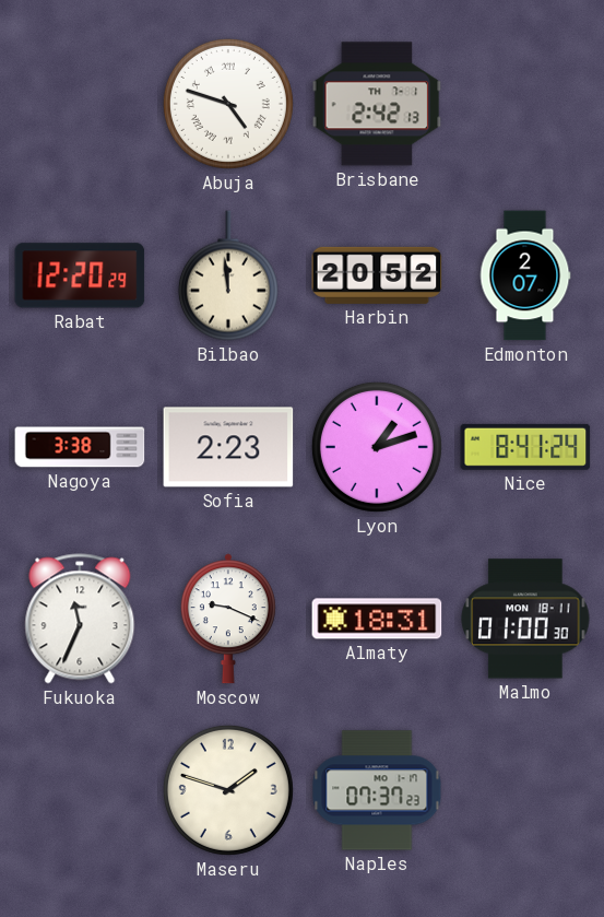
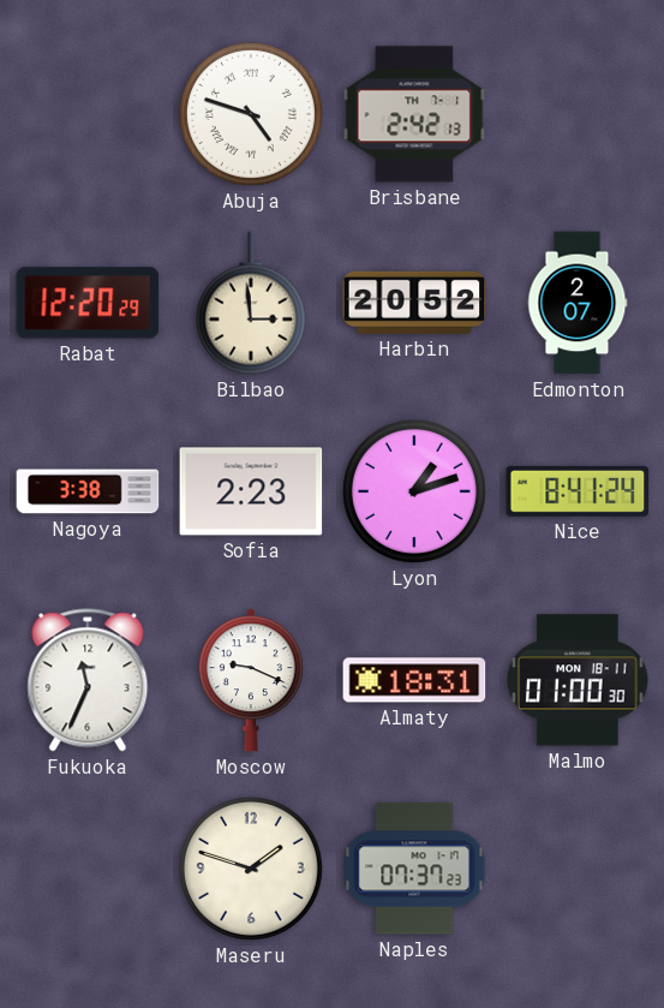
Bilbao: 11:59 -> 2:59
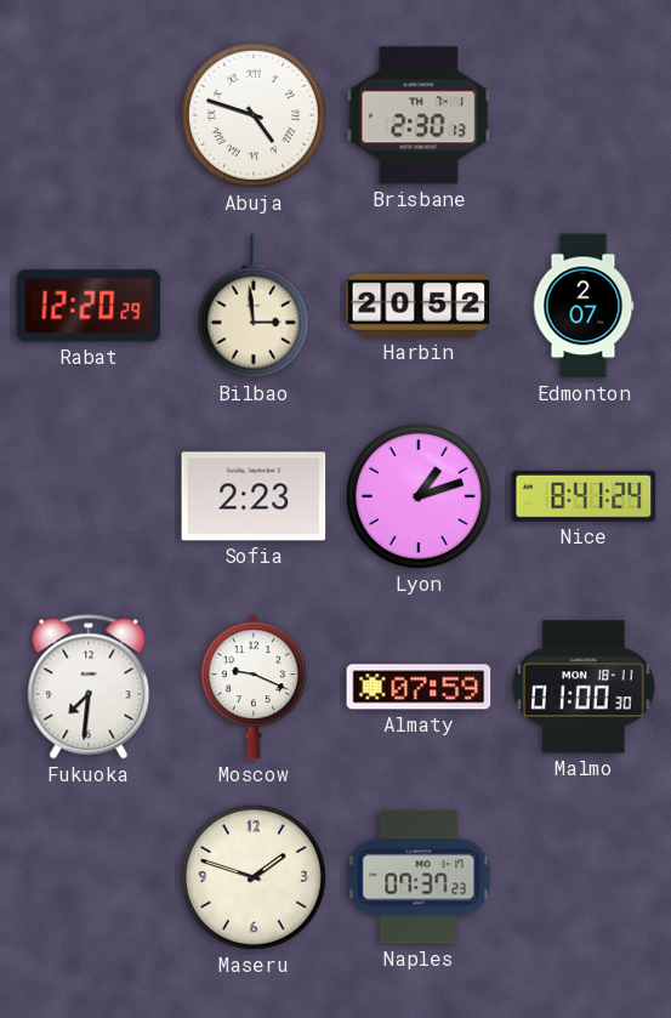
Brisbane: 2:42 -> 2:30
Nagoya: 3:38 -> none
Fukuoka: 11:34 -> 7:31
Almaty: 18:31 -> 07:59
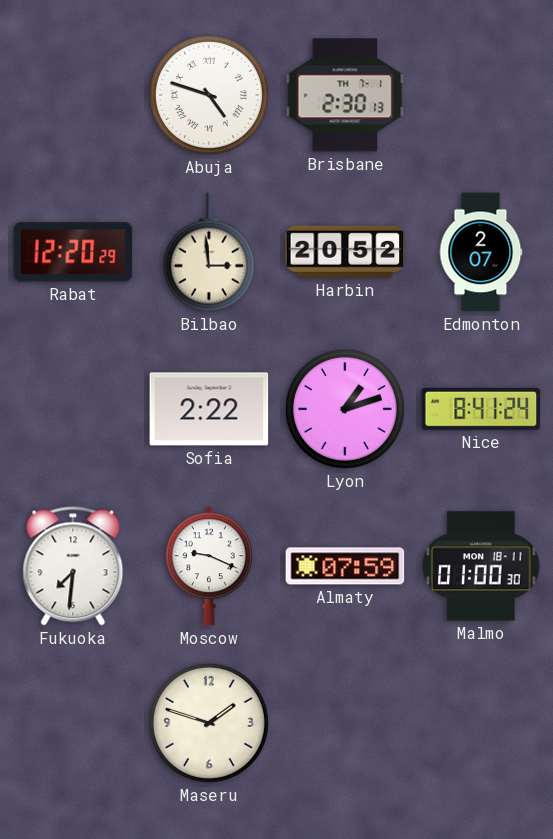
Sofia: 2:23 -> 2:22
Naples: 07:37 -> none
